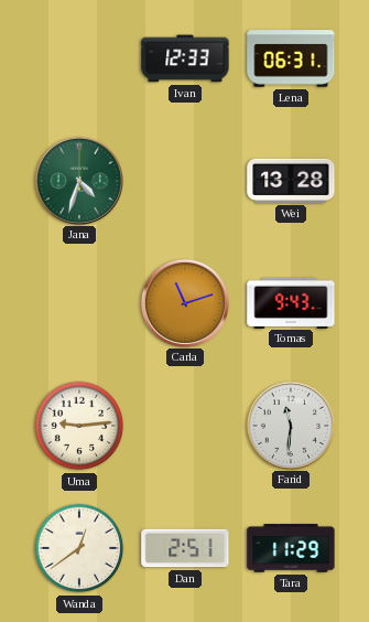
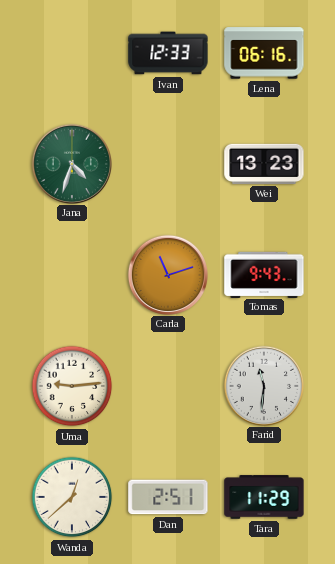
Lena: 06:31 -> 06:16
Wei: 13:28 -> 13:23
Wanda: 12:39 -> 12:38
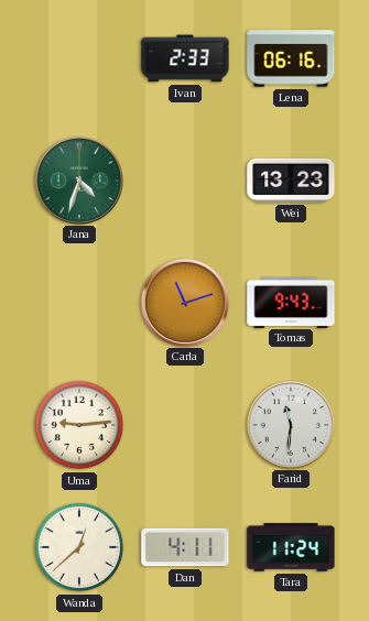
Ivan: 12:33 -> 2:33
Dan: 2:51 -> 4:11
Tara: 11:29 -> 11:24
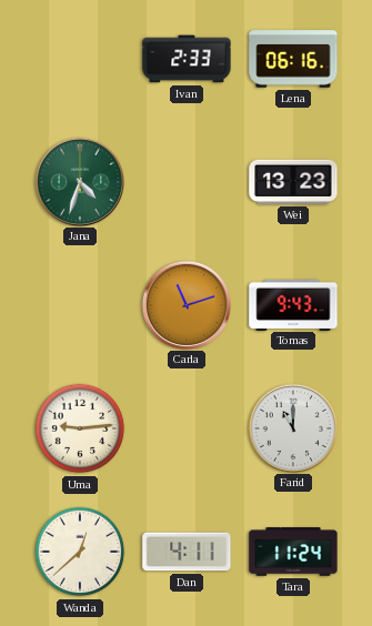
Farid: 11:31 -> 11:00
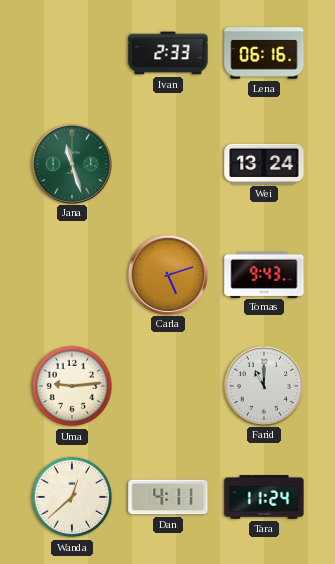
Jana: 4:33 -> 11:27
Wei: 13:23 -> 13:24
Carla: 11:12 -> 5:12
